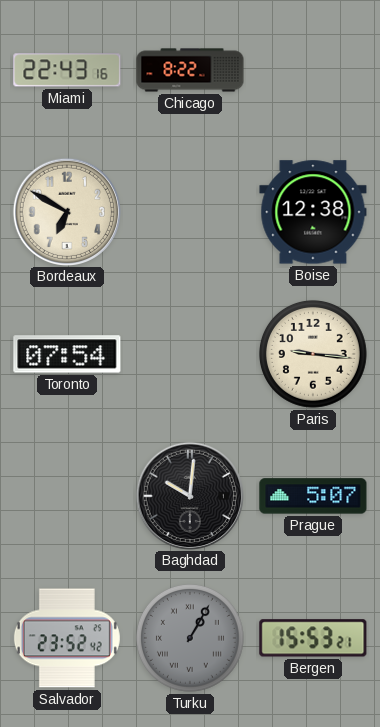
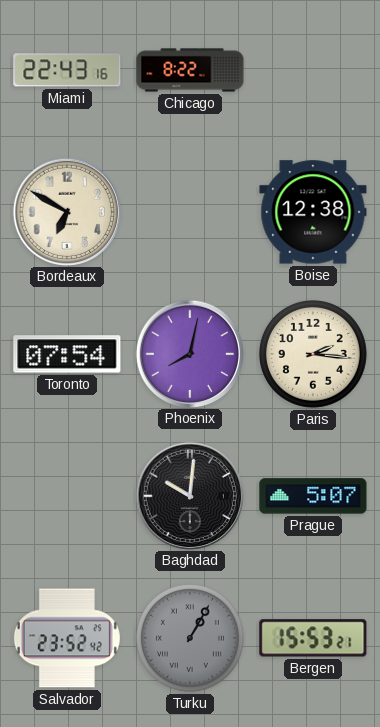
Phoenix: none -> 8:02
Paris: 9:16 -> 2:16
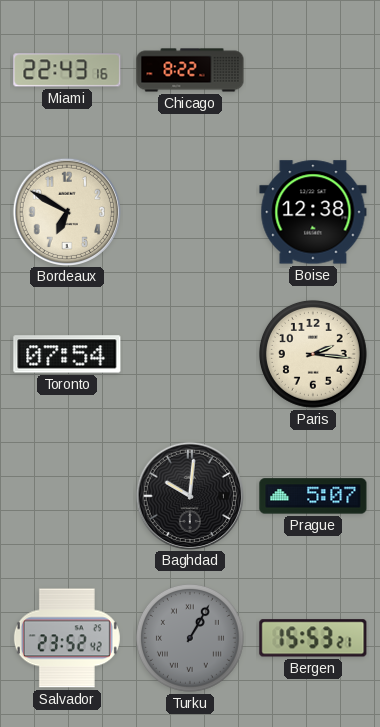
Phoenix: 8:02 -> none
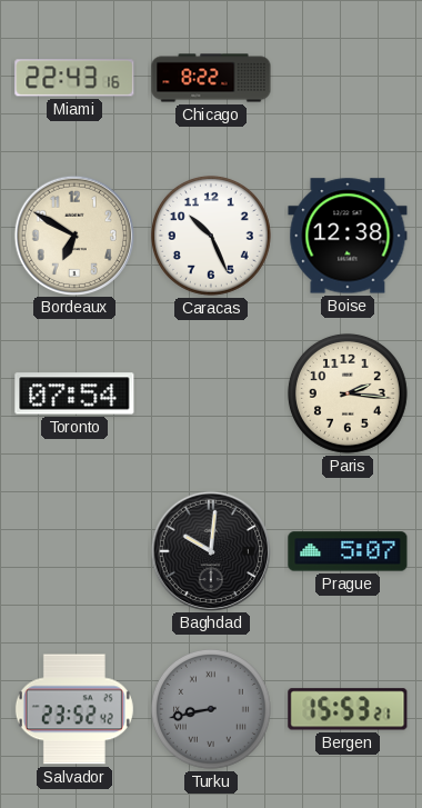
Caracas: none -> 10:26
Turku: 1:05 -> 8:43
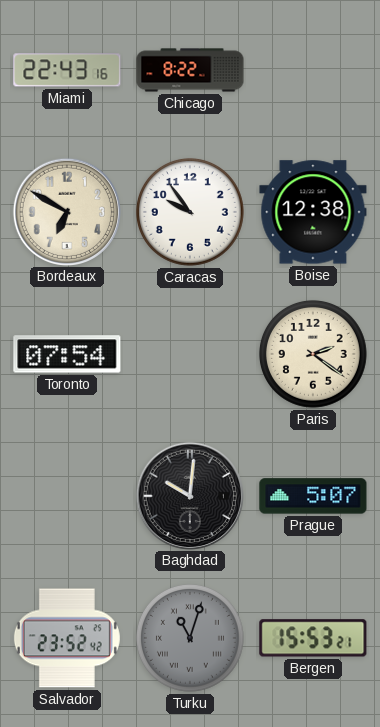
Caracas: 10:26 -> 9:54
Paris: 2:16 -> 2:21
Turku: 8:43 -> 11:03
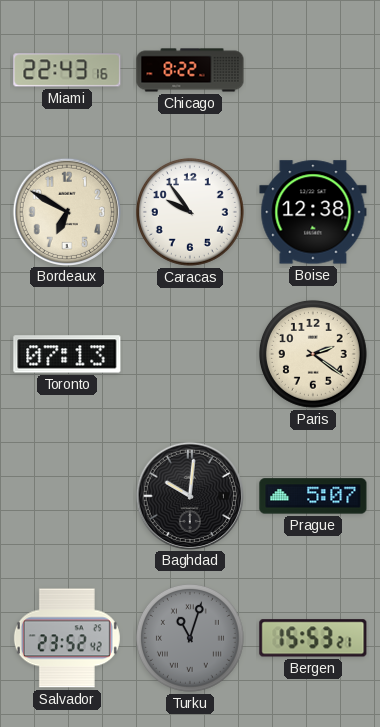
Toronto: 07:54 -> 07:13
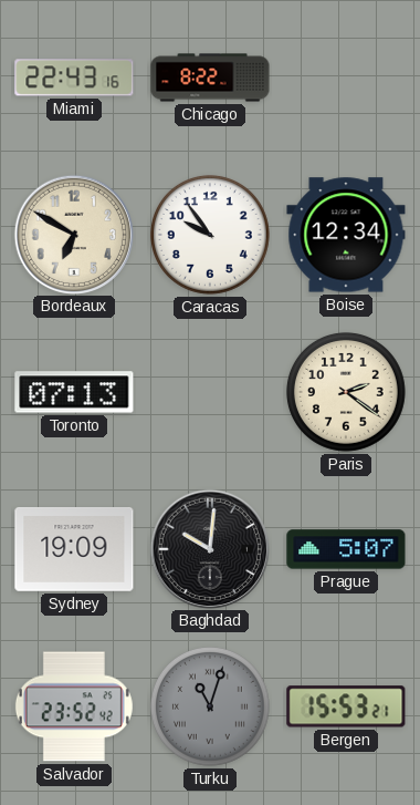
Boise: 12:38 -> 12:34
Sydney: none -> 19:09
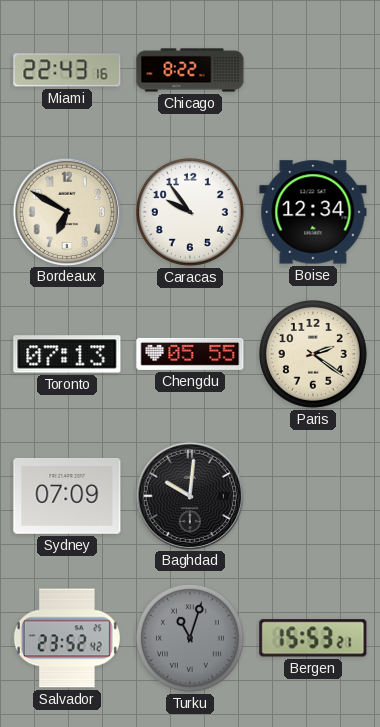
Chengdu: none -> 05:55
Sydney: 19:09 -> 07:09
Prague: 5:07 -> none
